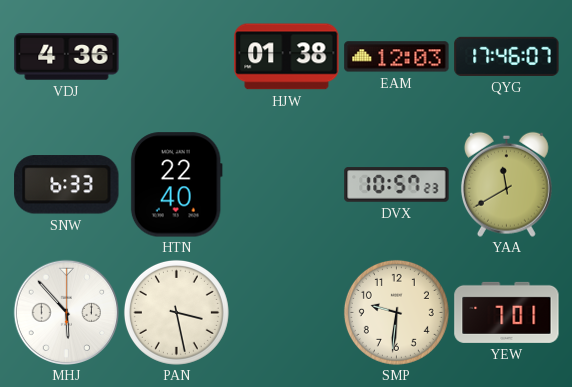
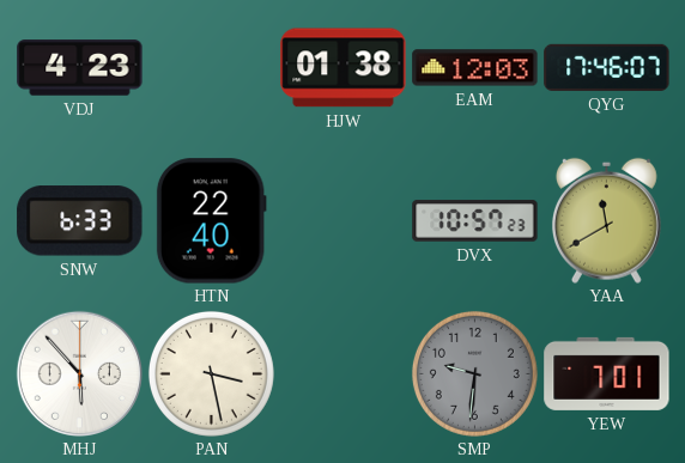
VDJ: 4:36 -> 4:23
SMP dial: cream -> grey
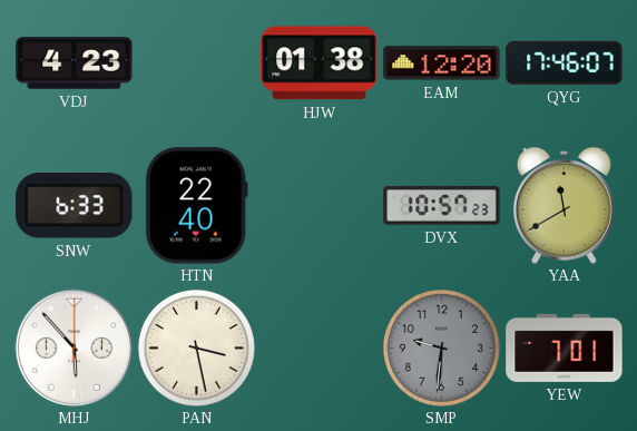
EAM: 12:03 -> 12:20
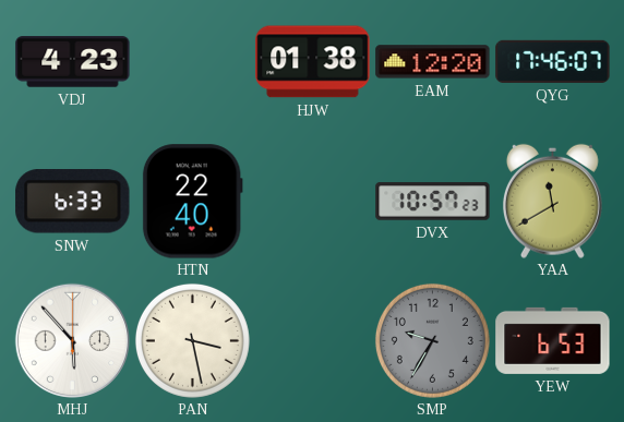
SMP: 9:31 -> 9:35
YEW: 7:01 -> 6:53
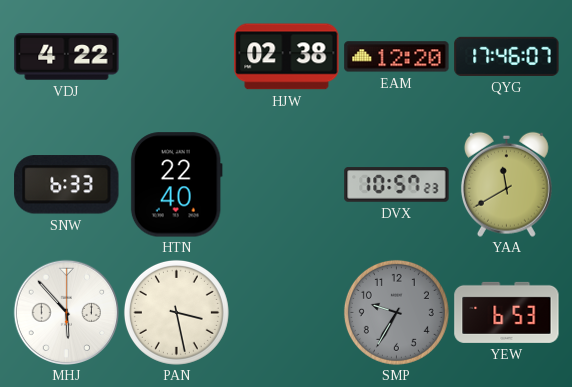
VDJ: 4:23 -> 4:22
HJW: 01:38 -> 02:38
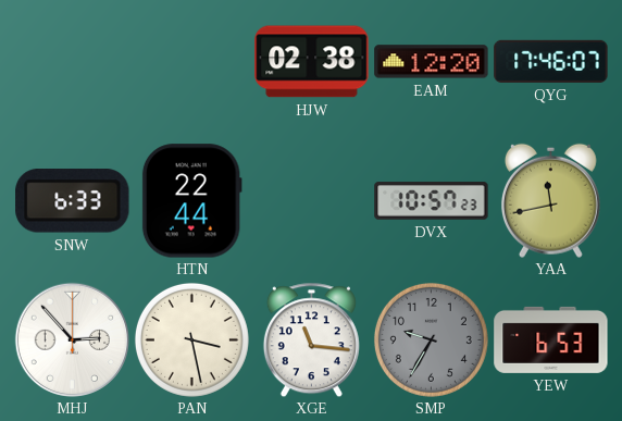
VDJ: 4:22 -> none
HTN: 22:40 -> 22:44
YAA: 11:40 -> 11:43
MHJ: 5:53 -> 2:53
XGE: none -> 11:16
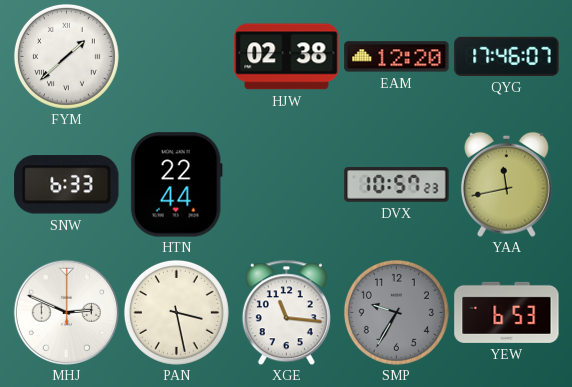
FYM: none -> 1:38
MHJ: 2:53 -> 2:49
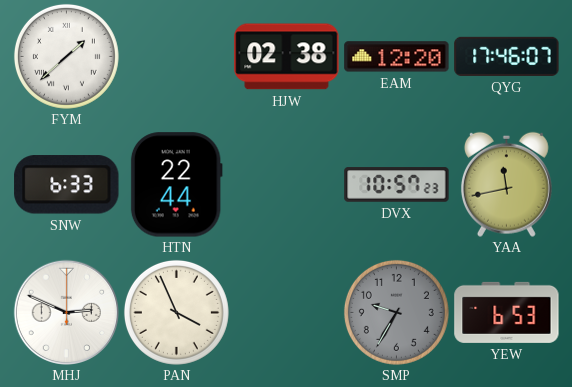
PAN: 3:28 -> 3:56
XGE: 11:16 -> none
